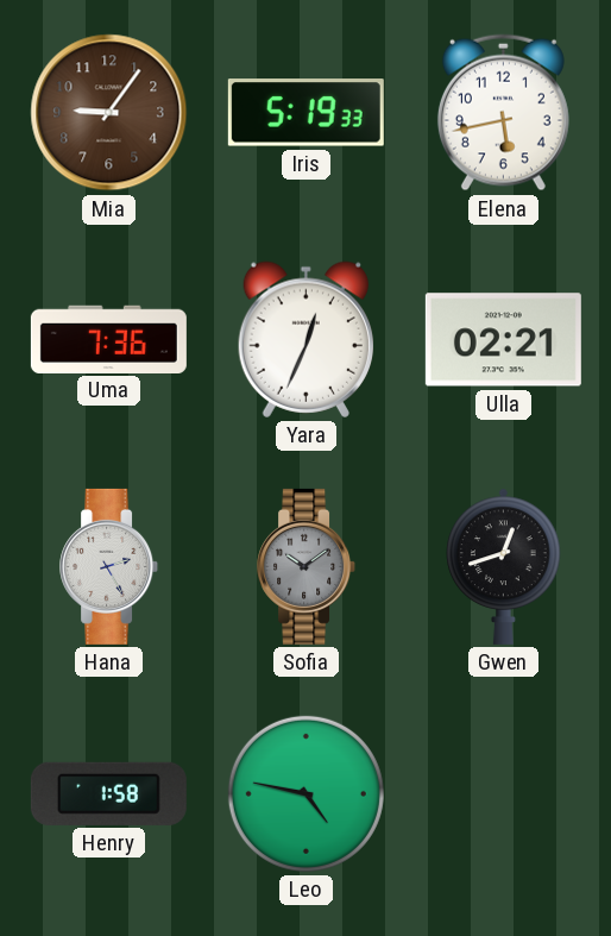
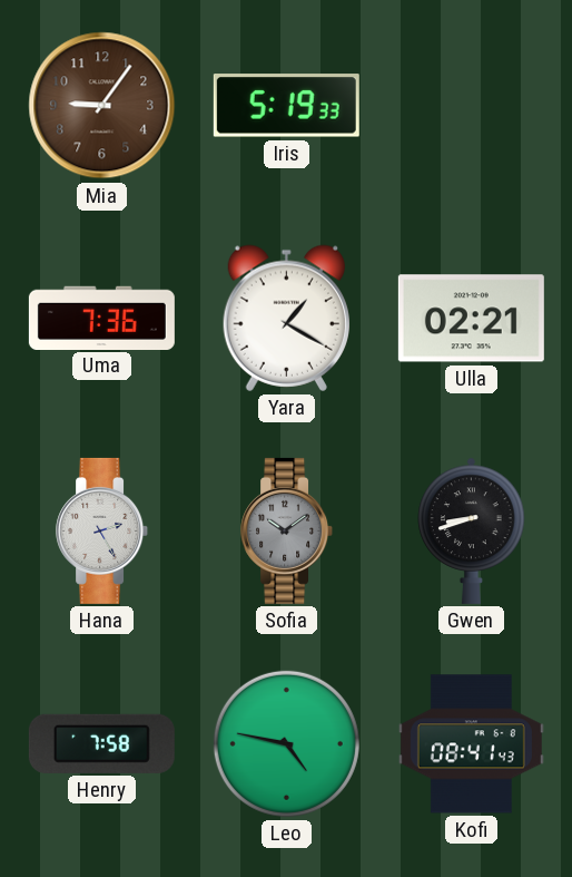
Elena: 5:43 -> none
Yara: 12:34 -> 1:20
Gwen: 12:42 -> 8:42
Henry: 1:58 -> 7:58
Kofi: none -> 08:41
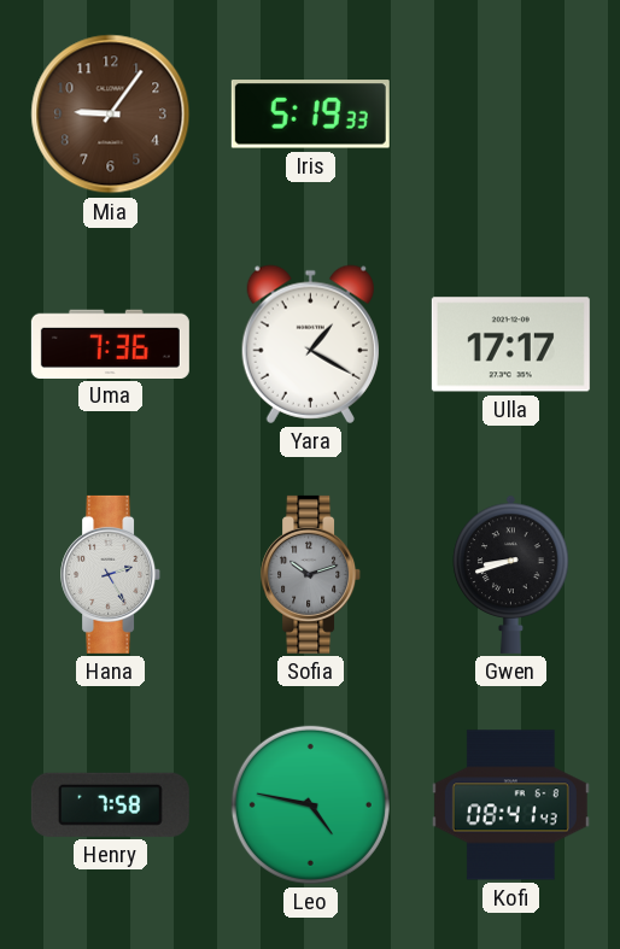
Ulla: 02:21 -> 17:17
Sofia: 10:09 -> 10:12
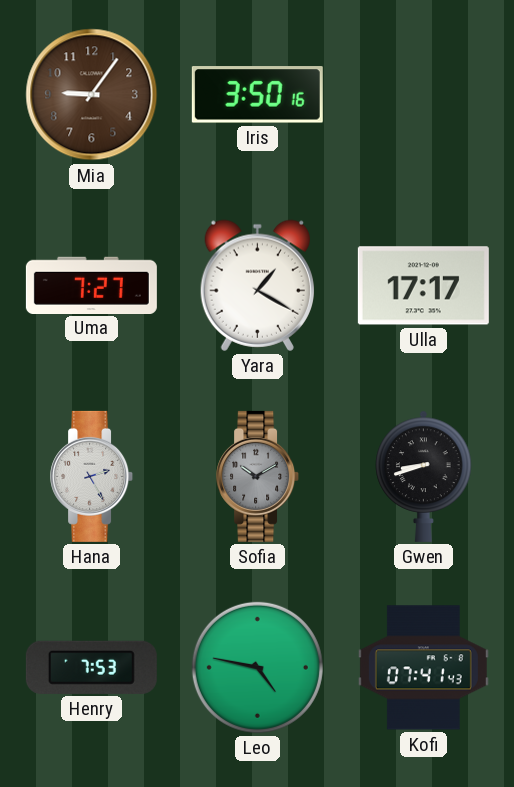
Iris: 5:19 -> 3:50
Uma: 7:36 -> 7:27
Sofia: 10:12 -> 10:10
Henry: 7:58 -> 7:53
Kofi: 08:41 -> 07:41
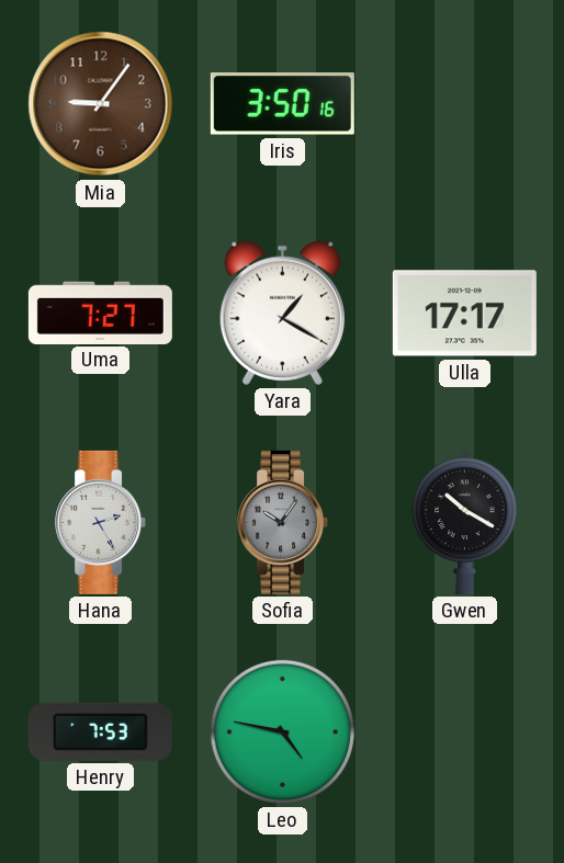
Sofia: 10:10 -> 10:06
Gwen: 8:42 -> 10:20
Kofi: 07:41 -> none
